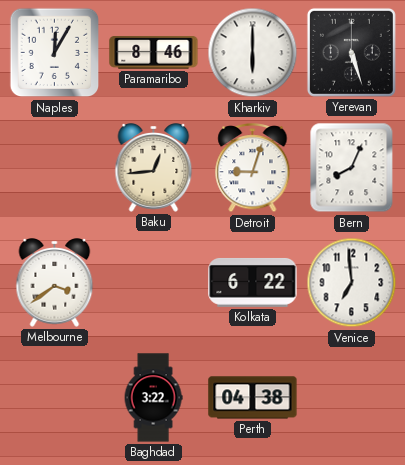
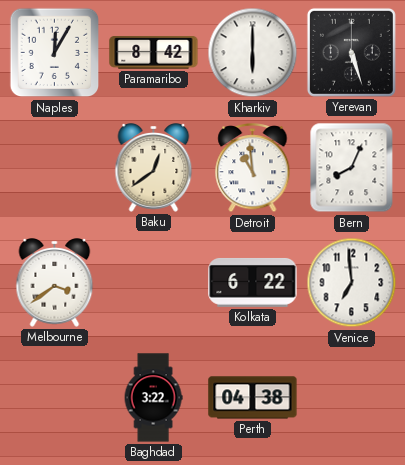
Paramaribo: 8:46 -> 8:42
Baku: 12:44 -> 12:39
Detroit: 9:03 -> 10:59
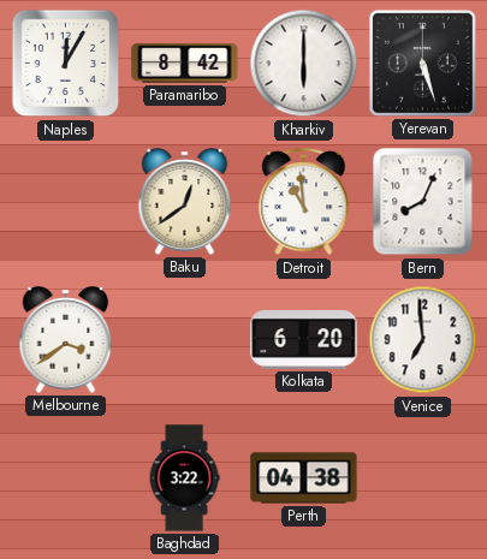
Kolkata: 6:22 -> 6:20
